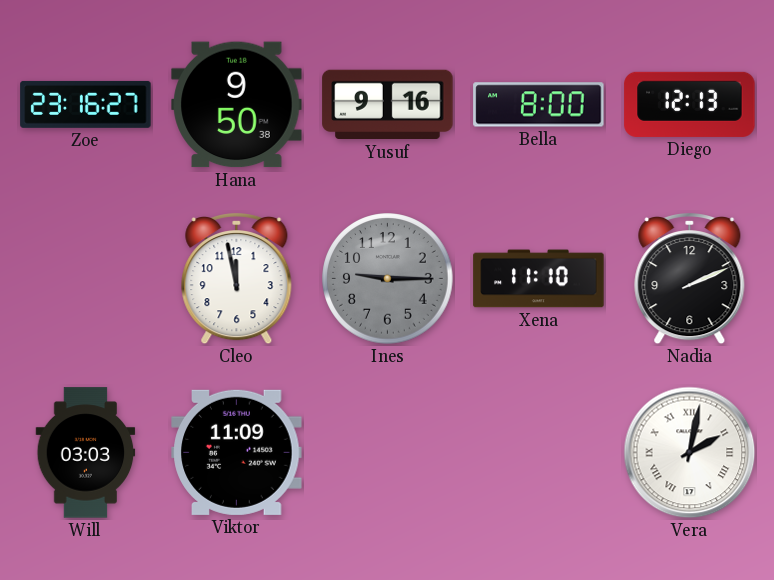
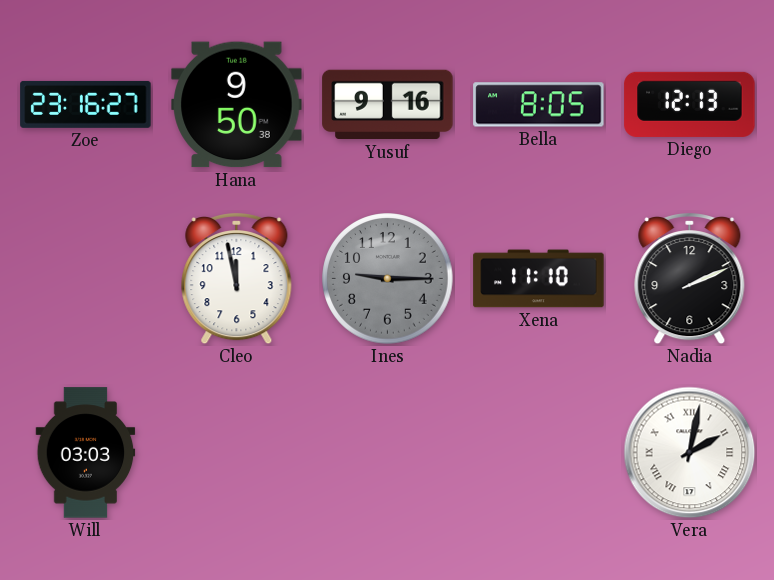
Bella: 8:00 -> 8:05
Viktor: 11:09 -> none
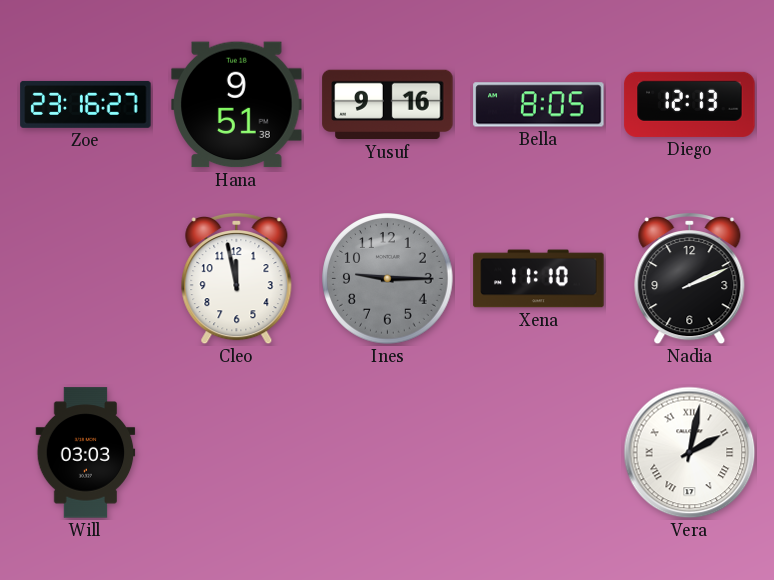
Hana: 9:50 -> 9:51
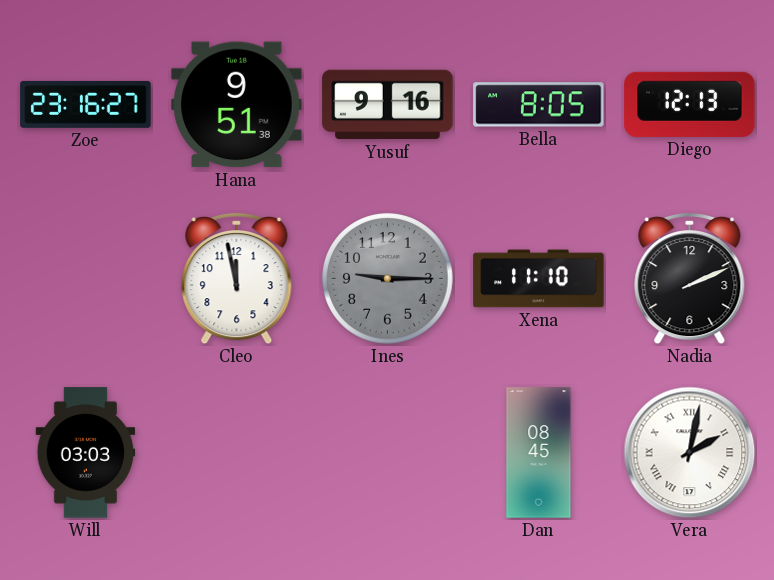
Dan: none -> 08:45
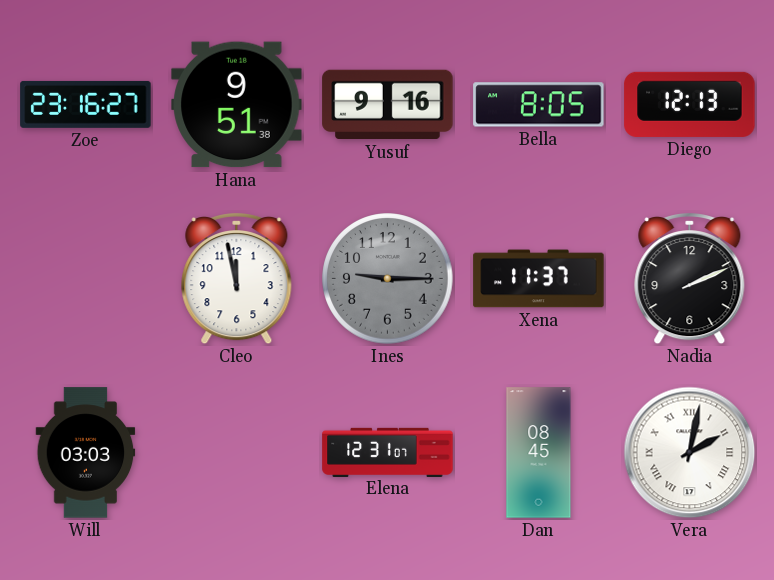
Xena: 11:10 -> 11:37
Elena: none -> 12:31
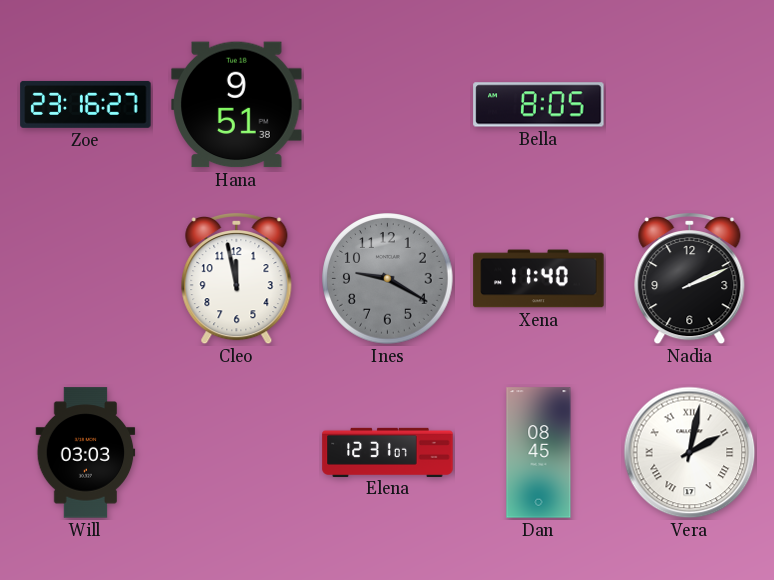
Yusuf: 9:16 -> none
Diego: 12:13 -> none
Ines: 9:15 -> 9:20
Xena: 11:37 -> 11:40
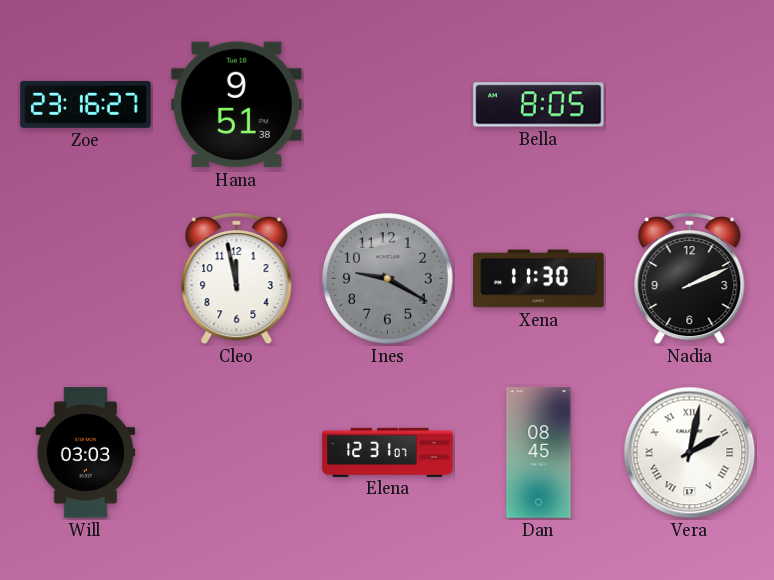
Xena: 11:40 -> 11:30
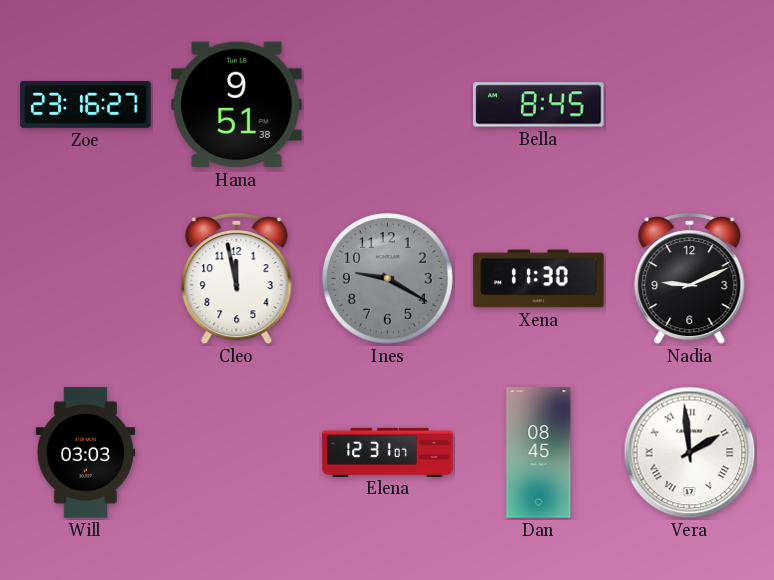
Bella: 8:05 -> 8:45
Nadia: 2:11 -> 9:11
Vera: 2:02 -> 1:59
